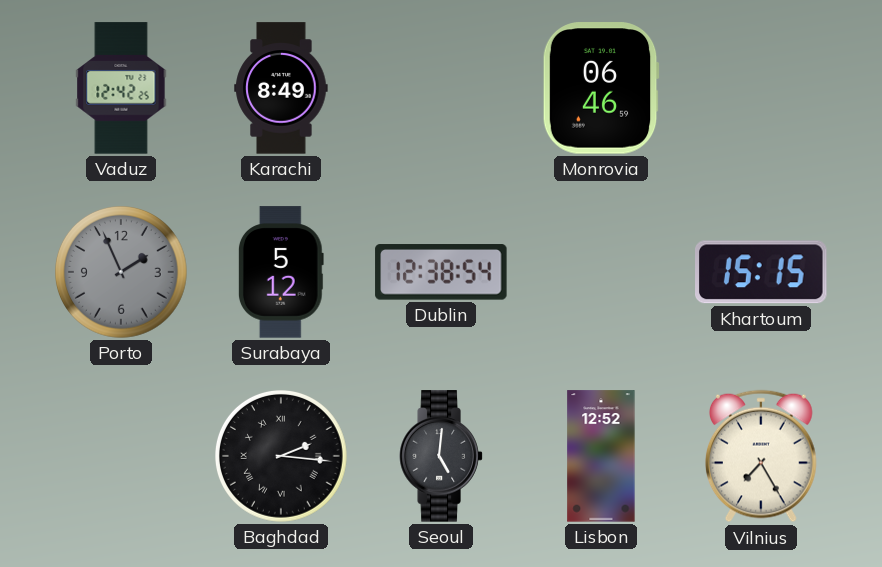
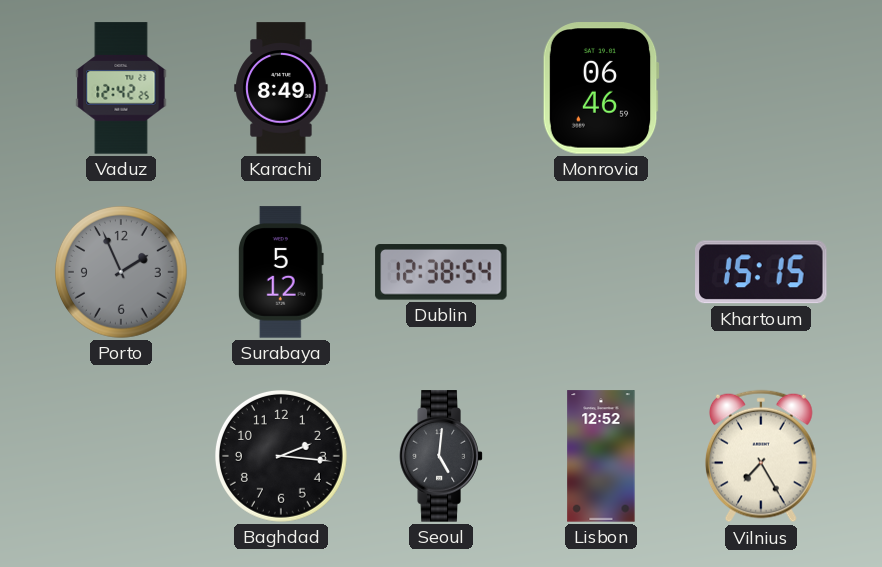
Baghdad numerals: Roman -> Arabic
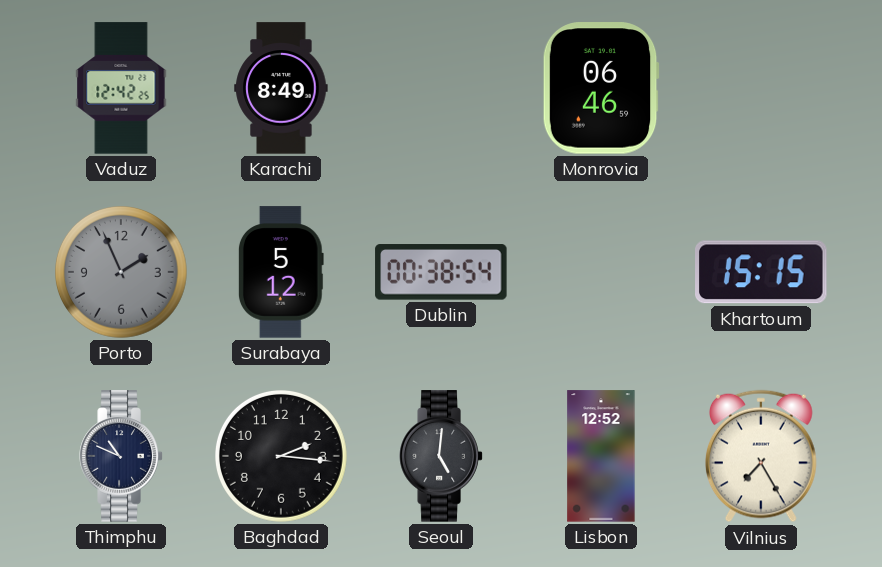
Dublin: 12:38 -> 00:38
Thimphu: none -> 10:49
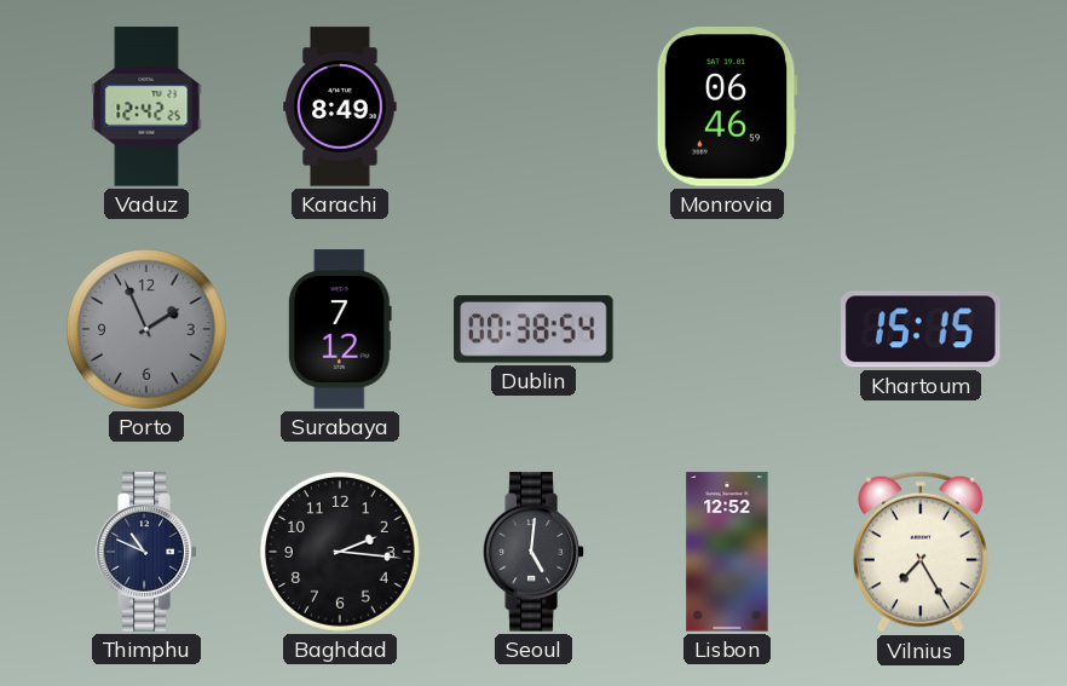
Surabaya: 5:12 -> 7:12
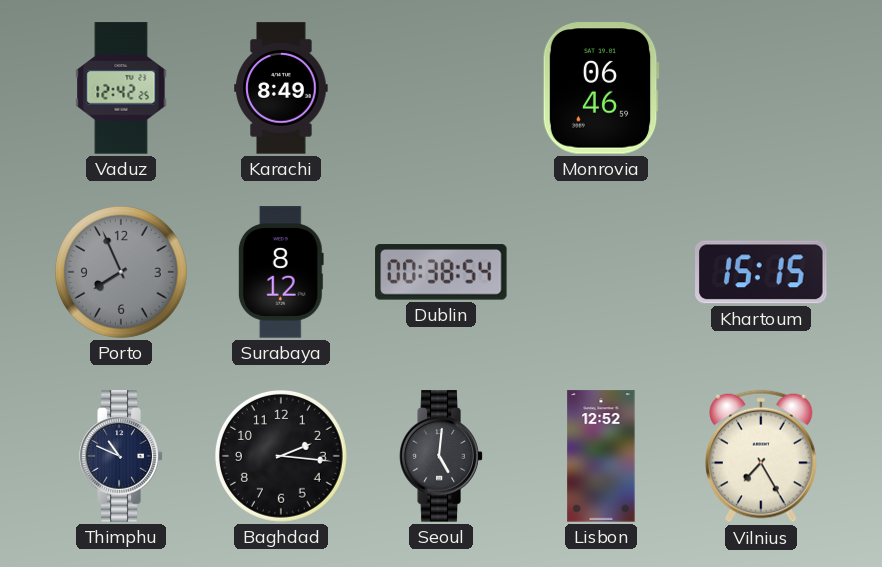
Porto: 1:56 -> 7:56
Surabaya: 7:12 -> 8:12
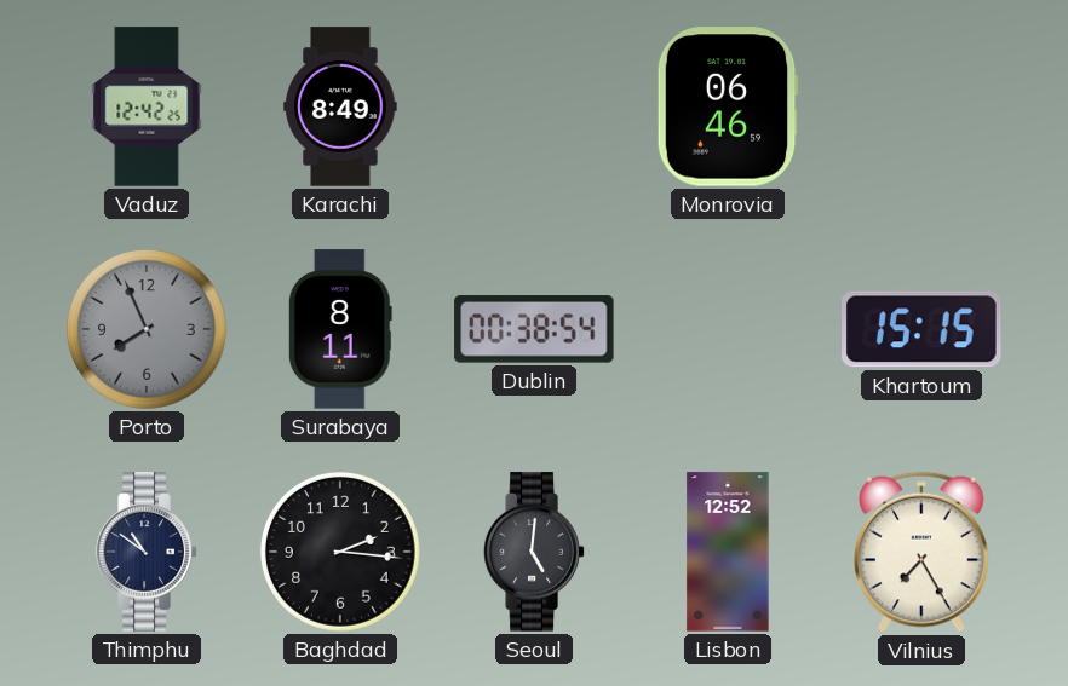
Surabaya: 8:12 -> 8:11
Thimphu: 10:49 -> 10:51
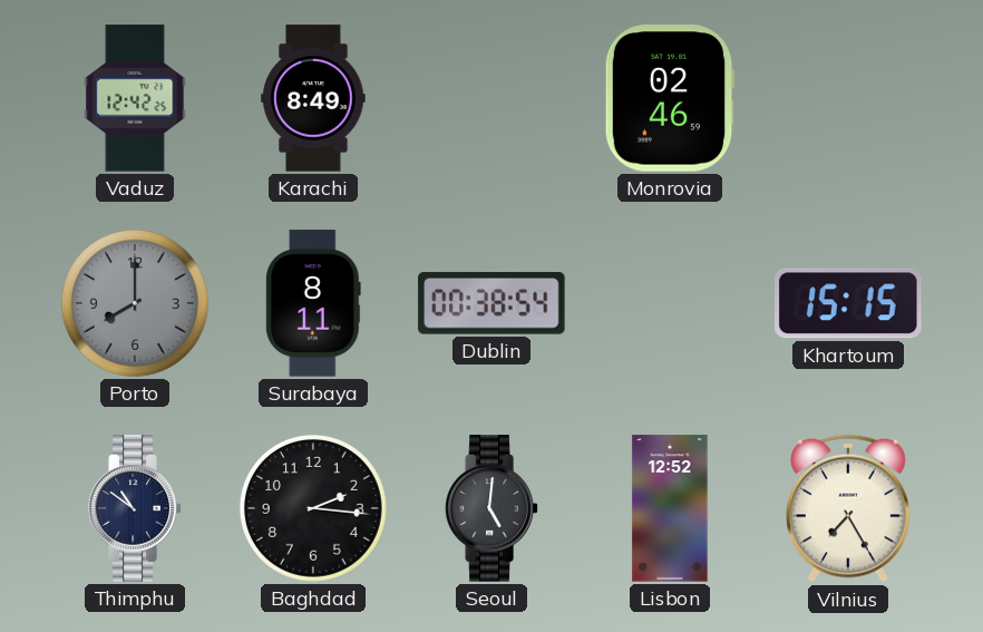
Monrovia: 06:46 -> 02:46
Porto: 7:56 -> 8:00
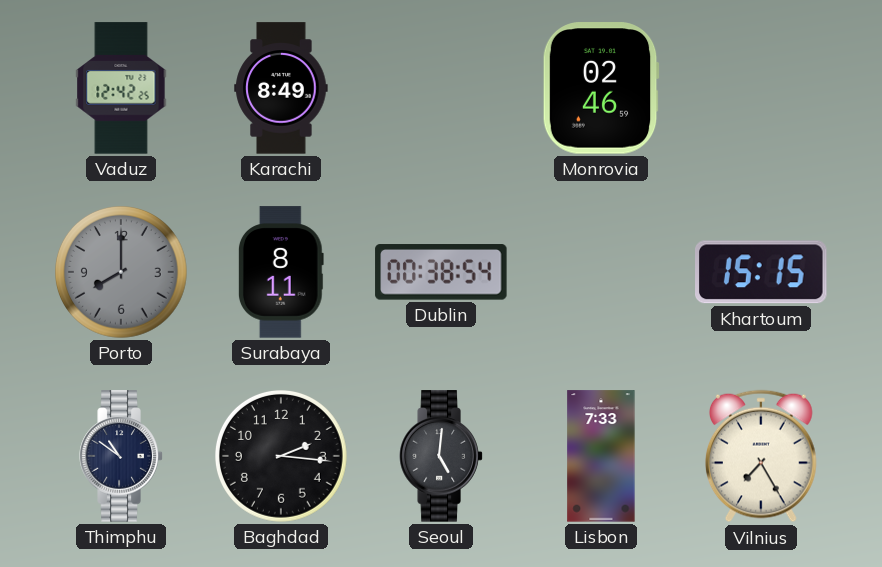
Lisbon: 12:52 -> 7:33
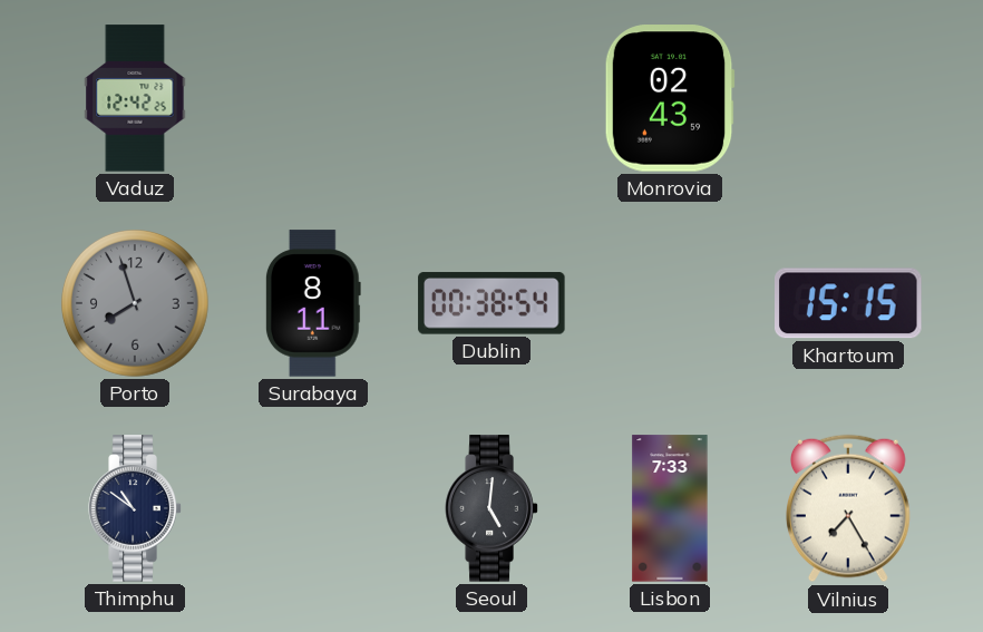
Karachi: 8:49 -> none
Monrovia: 02:46 -> 02:43
Porto: 8:00 -> 7:57
Baghdad: 2:16 -> none
